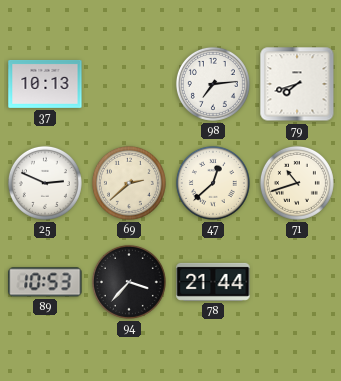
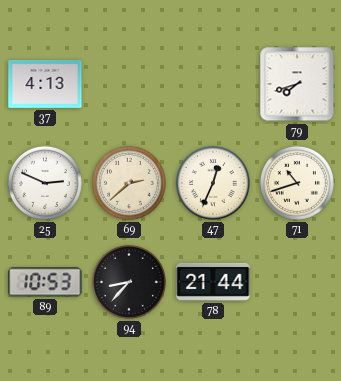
37: 10:13 -> 4:13
98: 7:14 -> none
47: 12:38 -> 12:34
94: 3:37 -> 8:37
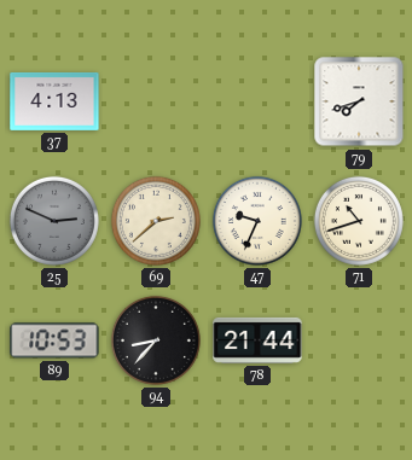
25 dial: white -> grey
47: 12:34 -> 9:34
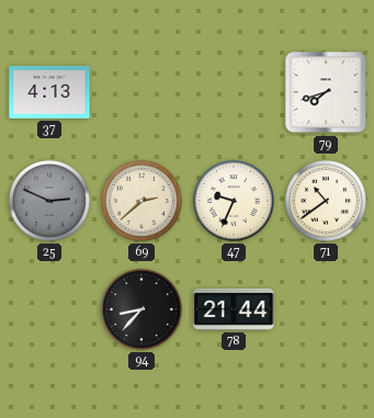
71: 10:42 -> 10:39
89: 10:53 -> none
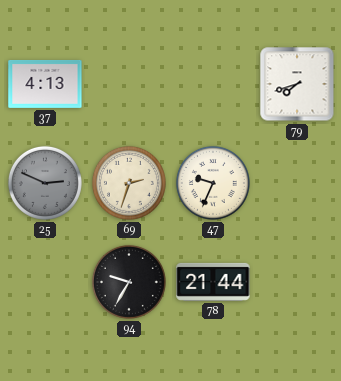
69: 2:38 -> 2:33
71: 10:39 -> none
94: 8:37 -> 9:35
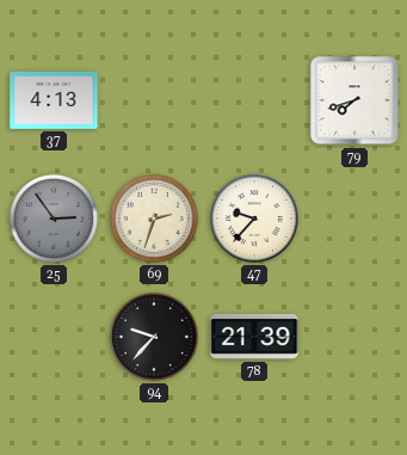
25: 2:49 -> 2:54
47: 9:34 -> 9:37
94: 9:35 -> 9:37
78: 21:44 -> 21:39
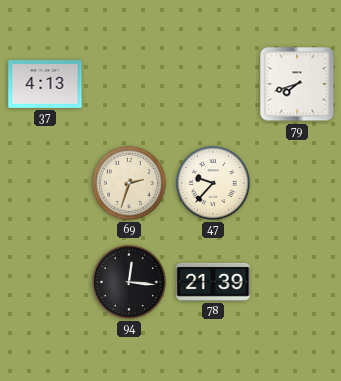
25: 2:54 -> none
94: 9:37 -> 12:16
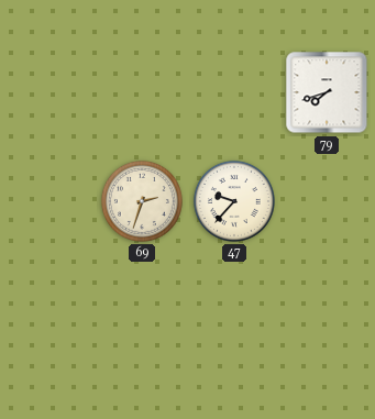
37: 4:13 -> none
94: 12:16 -> none
78: 21:39 -> none
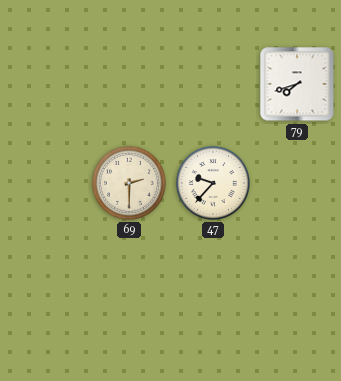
69: 2:33 -> 2:30
